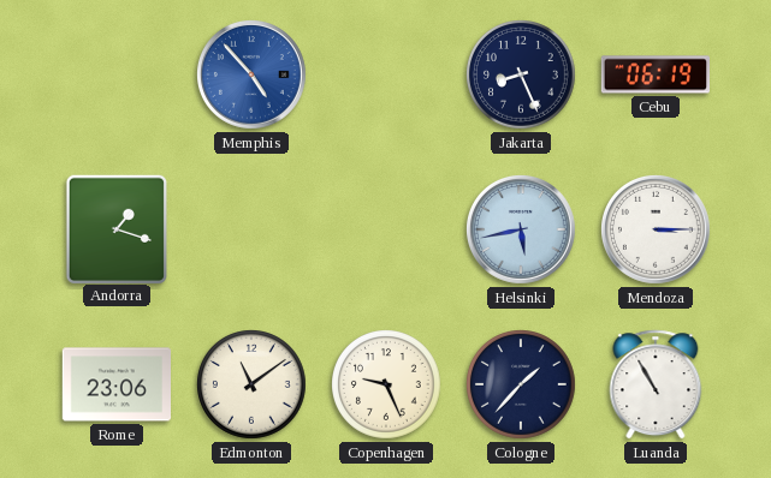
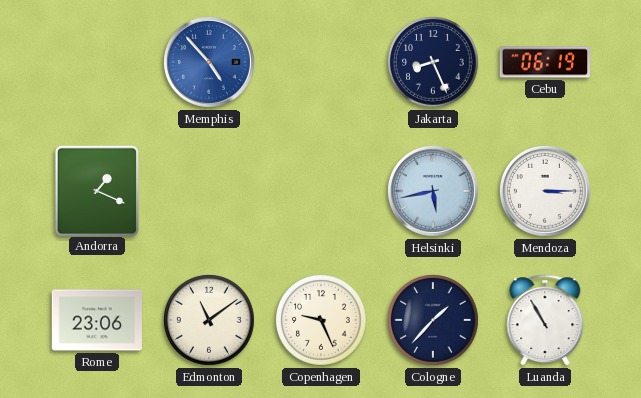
Andorra: 1:18 -> 1:19
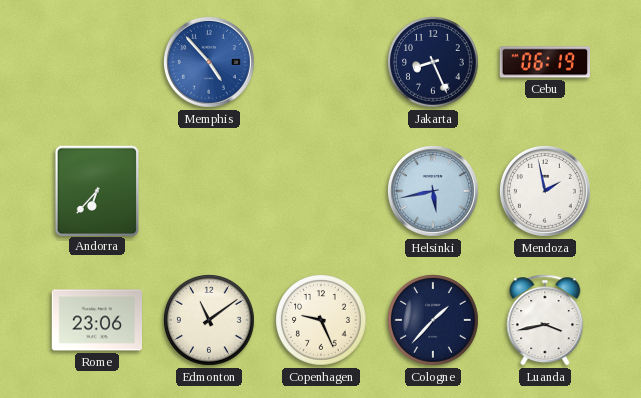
Andorra: 1:19 -> 6:37
Mendoza: 3:15 -> 1:58
Luanda: 10:55 -> 3:43
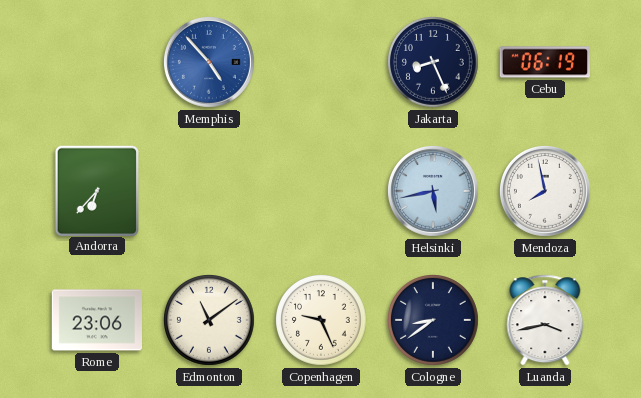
Mendoza: 1:58 -> 7:58
Cologne: 1:37 -> 8:39
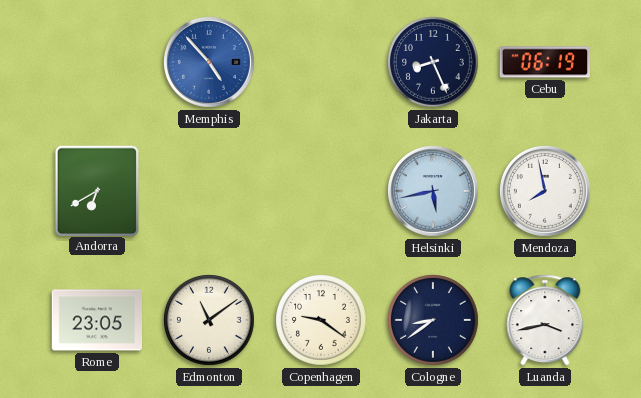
Andorra: 6:37 -> 6:40
Rome: 23:06 -> 23:05
Copenhagen: 9:26 -> 9:21
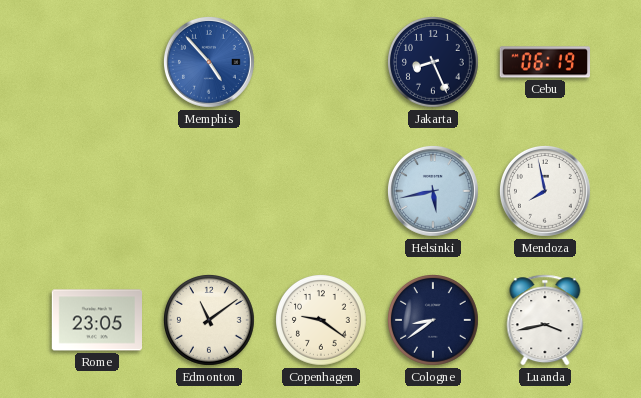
Andorra: 6:40 -> none
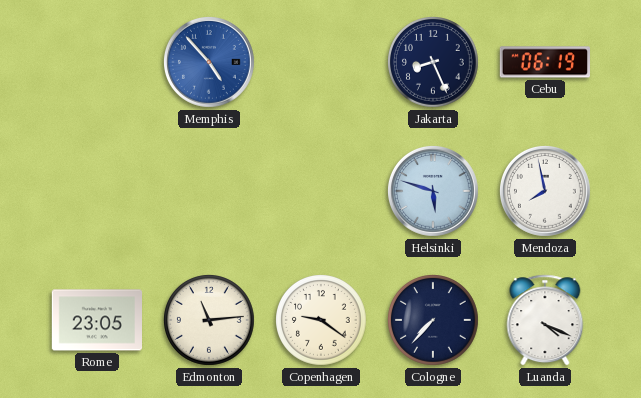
Helsinki: 5:43 -> 5:48
Edmonton: 11:09 -> 11:14
Cologne: 8:39 -> 7:37
Luanda: 3:43 -> 4:19
